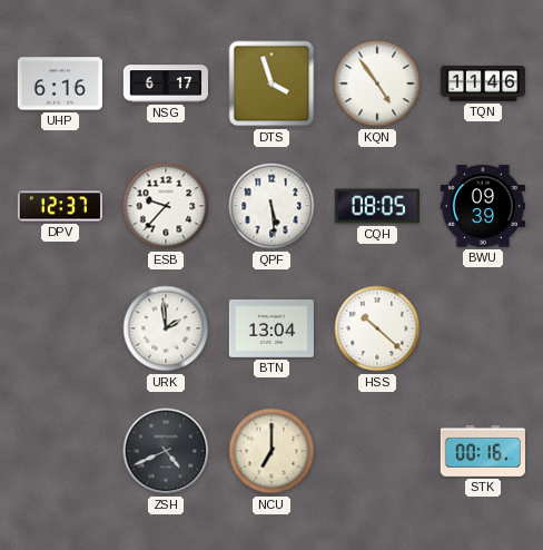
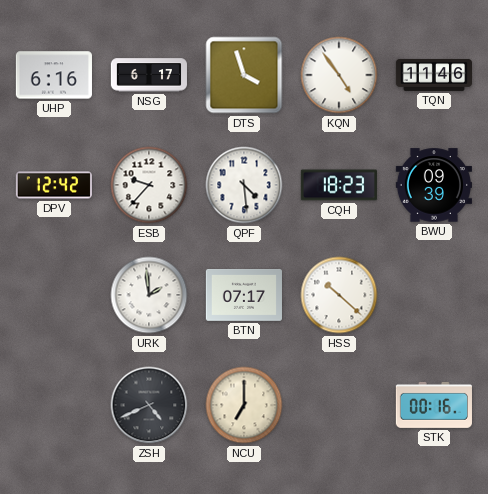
DPV: 12:37 -> 12:42
QPF: 5:29 -> 4:29
CQH: 08:05 -> 18:23
BTN: 13:04 -> 07:17
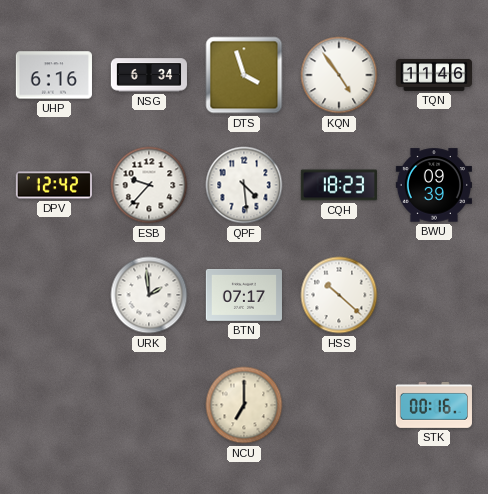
NSG: 6:17 -> 6:34
ZSH: 4:41 -> none
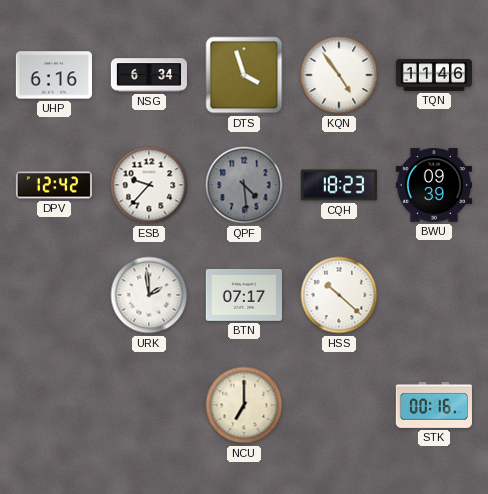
QPF dial: white -> grey
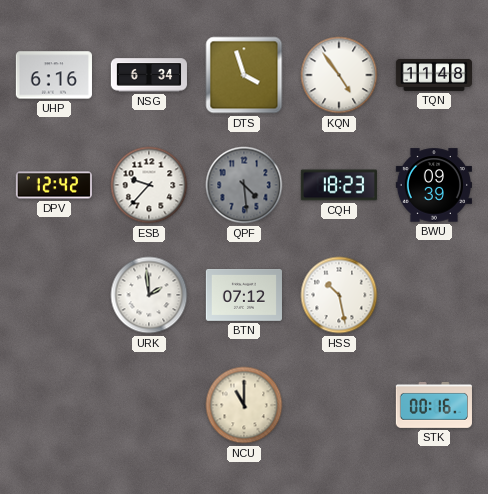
TQN: 11:46 -> 11:48
BTN: 07:17 -> 07:12
HSS: 10:22 -> 10:28
NCU: 7:00 -> 11:00
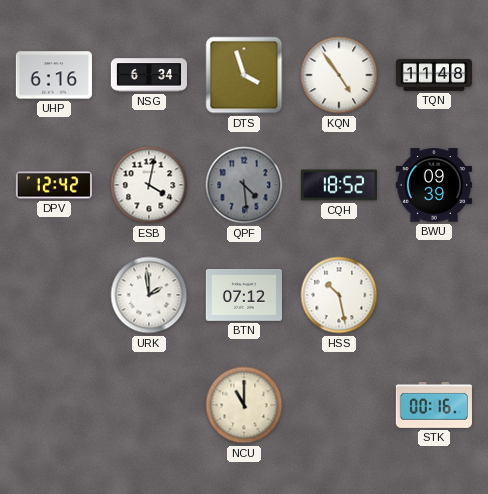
ESB: 9:37 -> 4:02
CQH: 18:23 -> 18:52
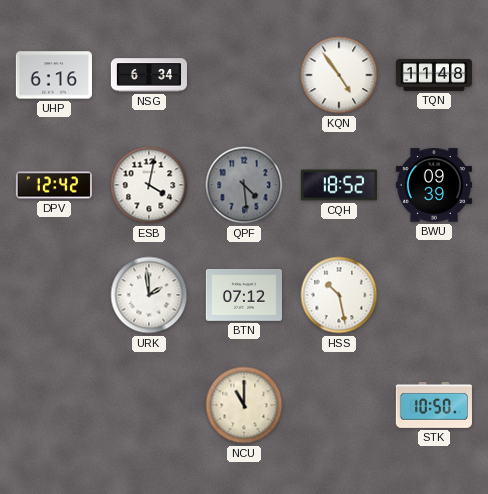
DTS: 3:57 -> none
STK: 00:16 -> 10:50
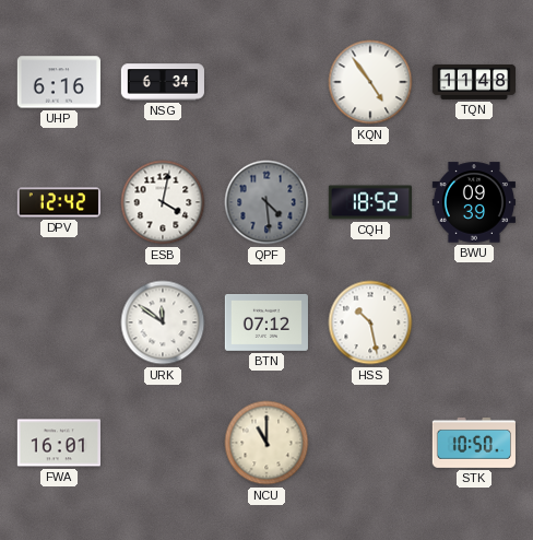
URK: 1:59 -> 11:51
FWA: none -> 16:01
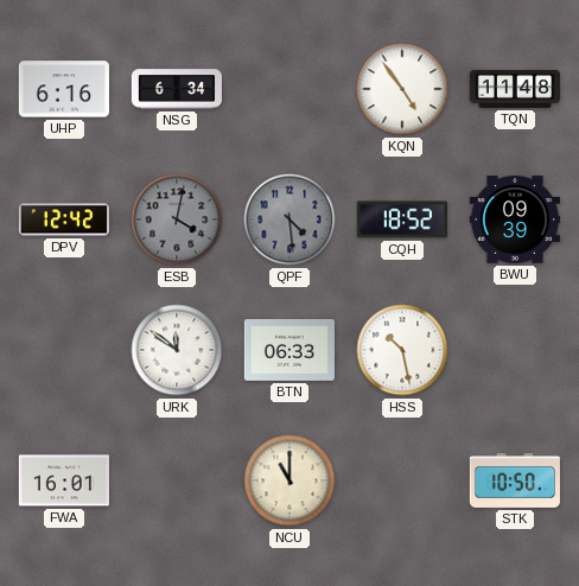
ESB dial: white -> grey
BTN: 07:12 -> 06:33
